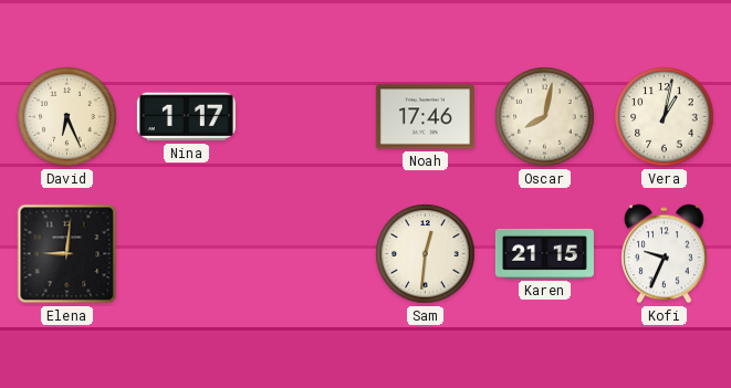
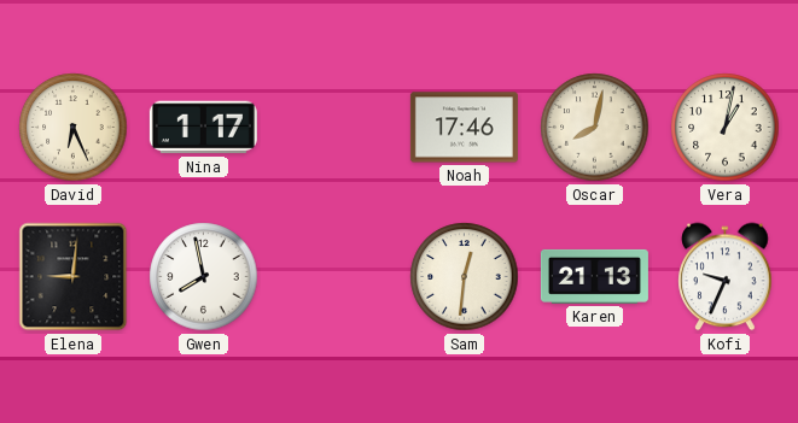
Gwen: none -> 7:58
Karen: 21:15 -> 21:13
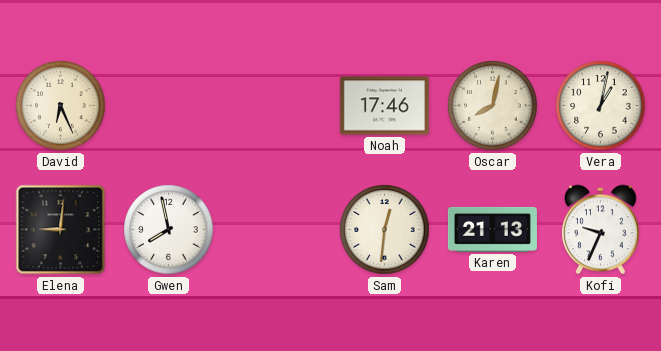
Nina: 1:17 -> none
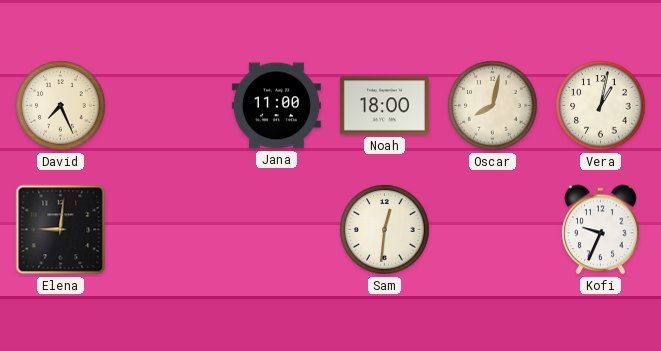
David: 6:26 -> 7:26
Jana: none -> 11:00
Noah: 17:46 -> 18:00
Gwen: 7:58 -> none
Karen: 21:13 -> none
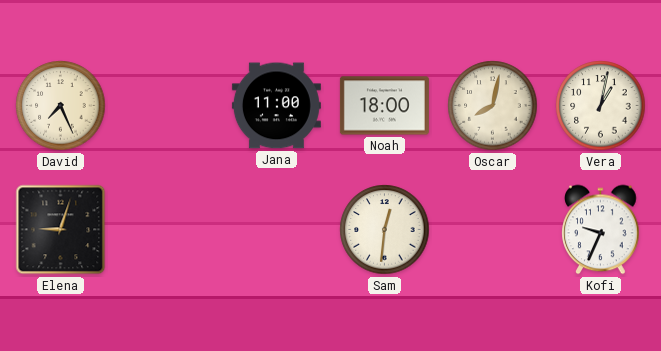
Elena: 9:01 -> 9:03
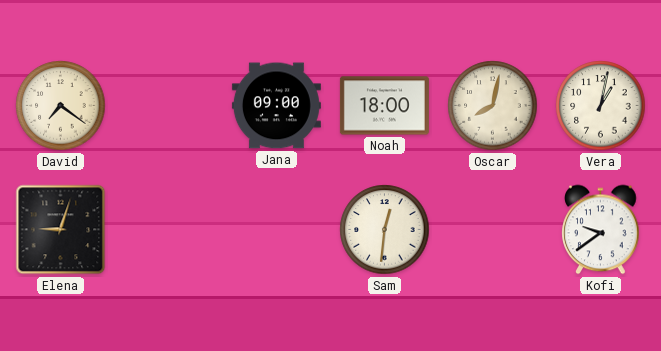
David: 7:26 -> 7:21
Jana: 11:00 -> 09:00
Kofi: 9:34 -> 9:39
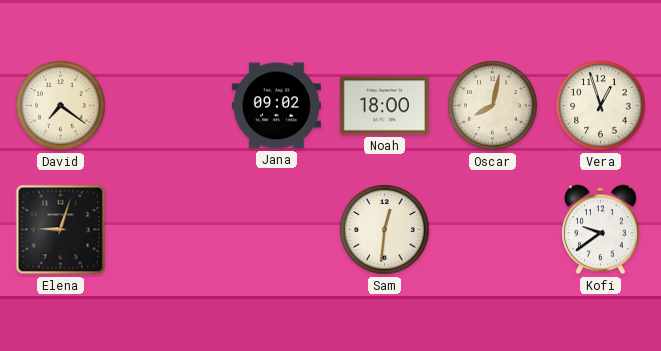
Jana: 09:00 -> 09:02
Vera: 1:02 -> 12:57
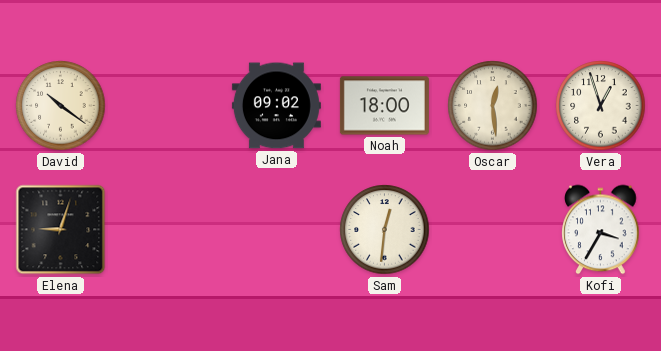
David: 7:21 -> 10:21
Oscar: 8:02 -> 12:29
Kofi: 9:39 -> 3:35
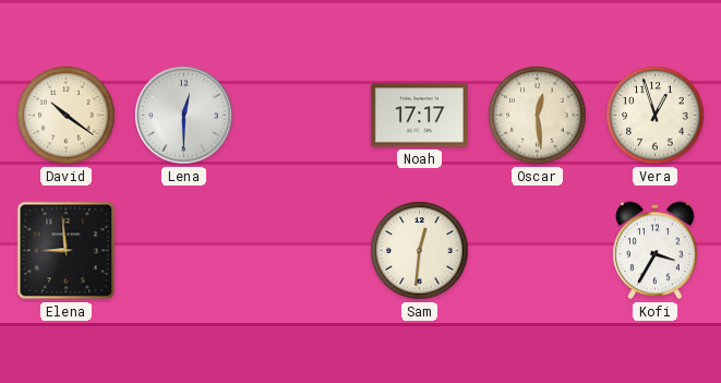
Lena: none -> 12:30
Jana: 09:02 -> none
Noah: 18:00 -> 17:17
Elena: 9:03 -> 8:59
